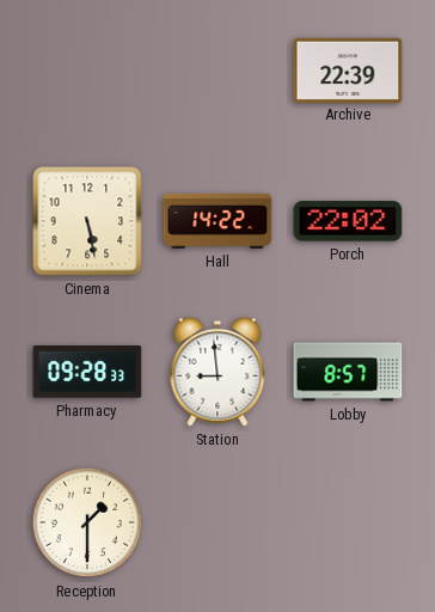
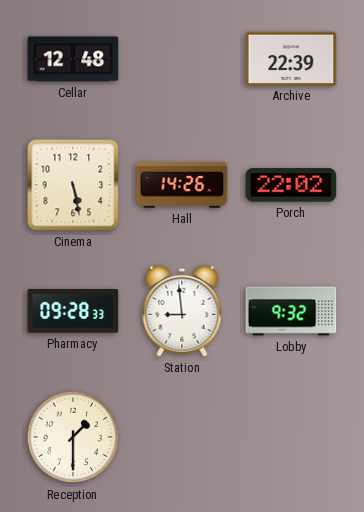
Cellar: none -> 12:48
Hall: 14:22 -> 14:26
Lobby: 8:57 -> 9:32
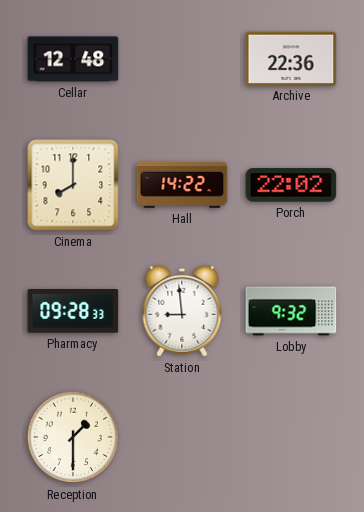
Archive: 22:39 -> 22:36
Cinema: 5:28 -> 8:00
Hall: 14:26 -> 14:22
